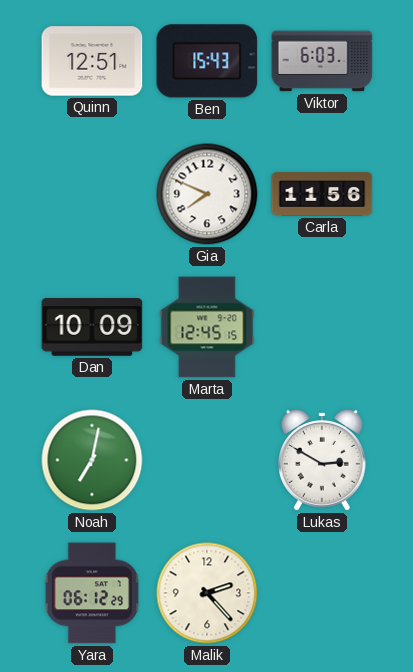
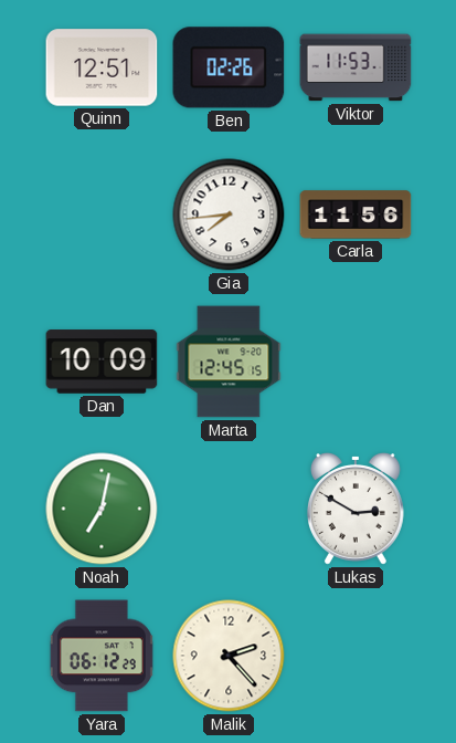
Ben: 15:43 -> 02:26
Viktor: 6:03 -> 11:53
Gia: 7:49 -> 7:44
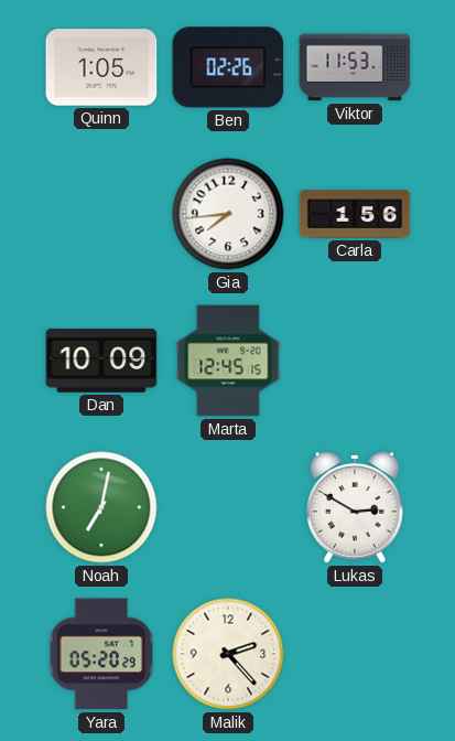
Quinn: 12:51 -> 1:05
Carla: 11:56 -> 1:56
Yara: 06:12 -> 05:20
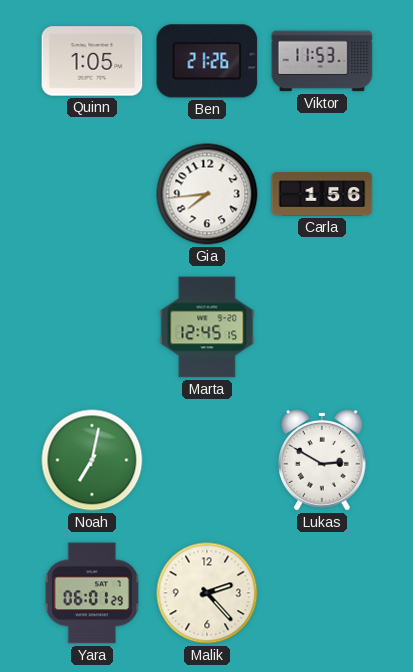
Ben: 02:26 -> 21:26
Dan: 10:09 -> none
Yara: 05:20 -> 06:01
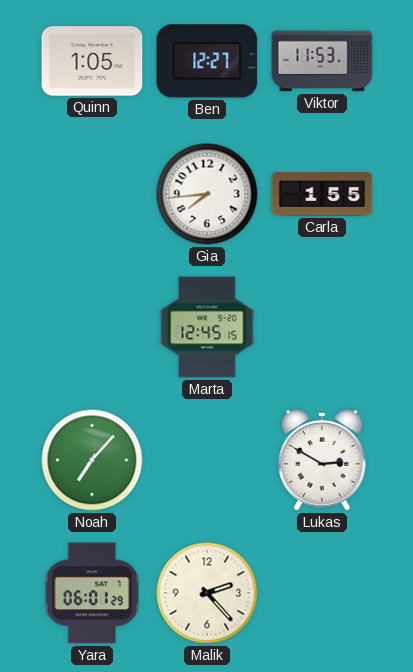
Ben: 21:26 -> 12:27
Carla: 1:56 -> 1:55
Noah: 7:02 -> 7:07
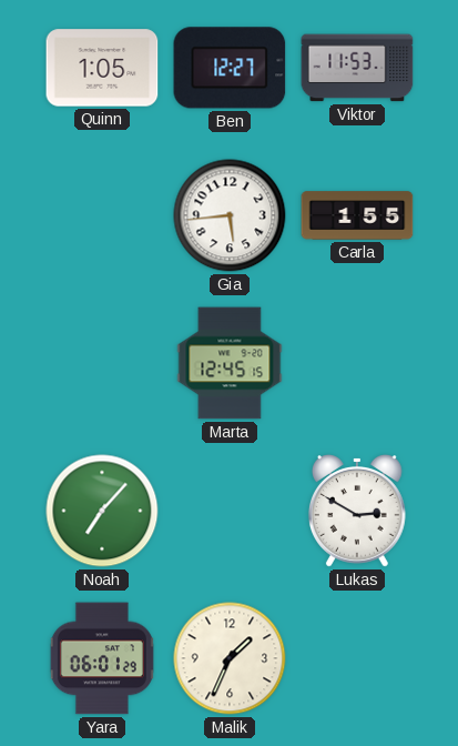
Gia: 7:44 -> 5:44
Malik: 2:23 -> 1:34
